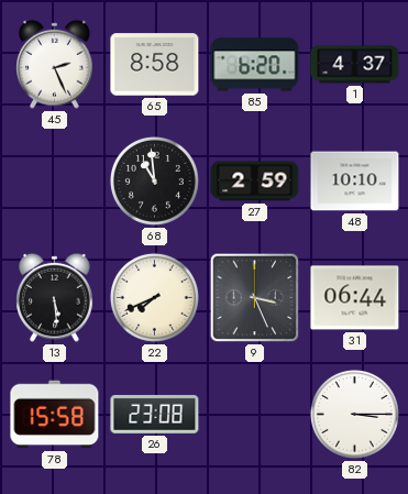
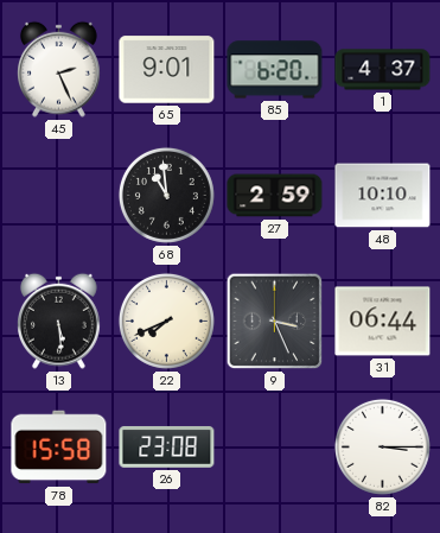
65: 8:58 -> 9:01
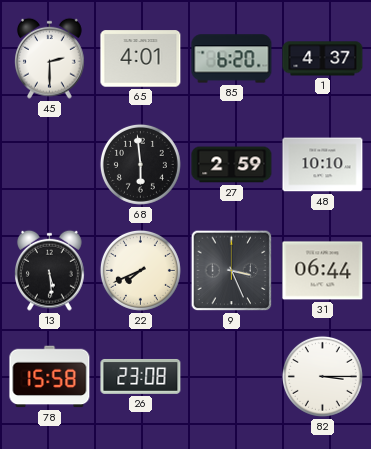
45: 2:26 -> 2:30
65: 9:01 -> 4:01
68: 10:59 -> 5:59
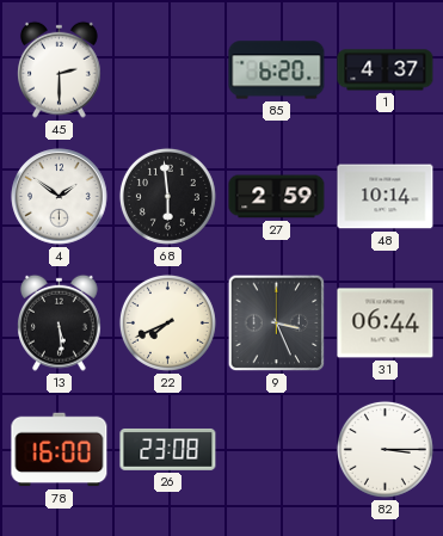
65: 4:01 -> none
4: none -> 1:51
48: 10:10 -> 10:14
78: 15:58 -> 16:00
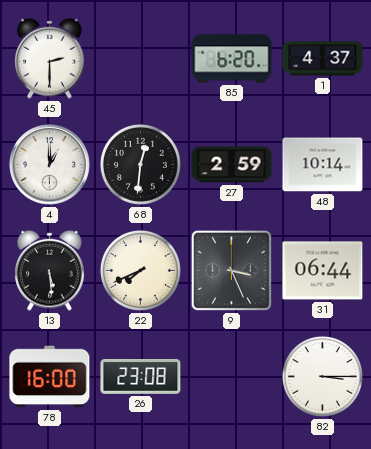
4: 1:51 -> 1:00
68: 5:59 -> 12:31
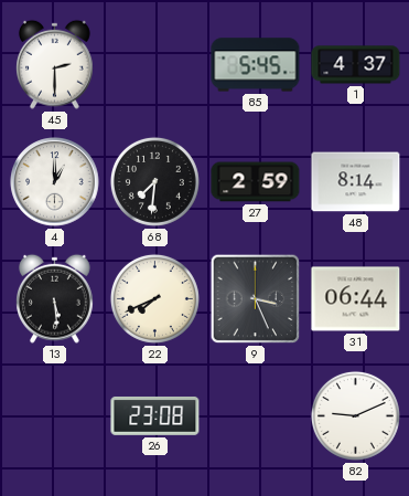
85: 6:20 -> 5:45
68: 12:31 -> 7:31
48: 10:14 -> 8:14
78: 16:00 -> none
82: 3:15 -> 9:11
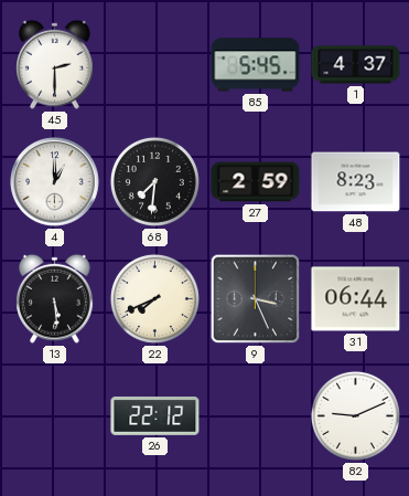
48: 8:14 -> 8:23
26: 23:08 -> 22:12
